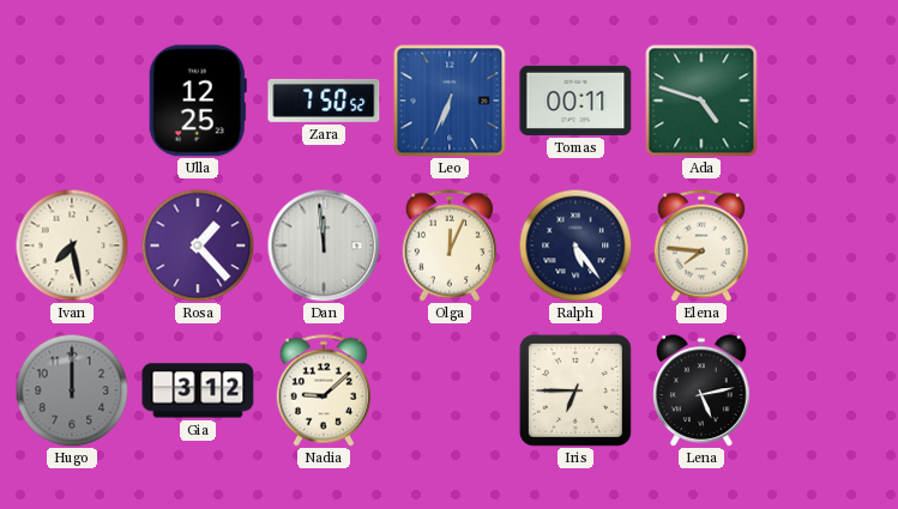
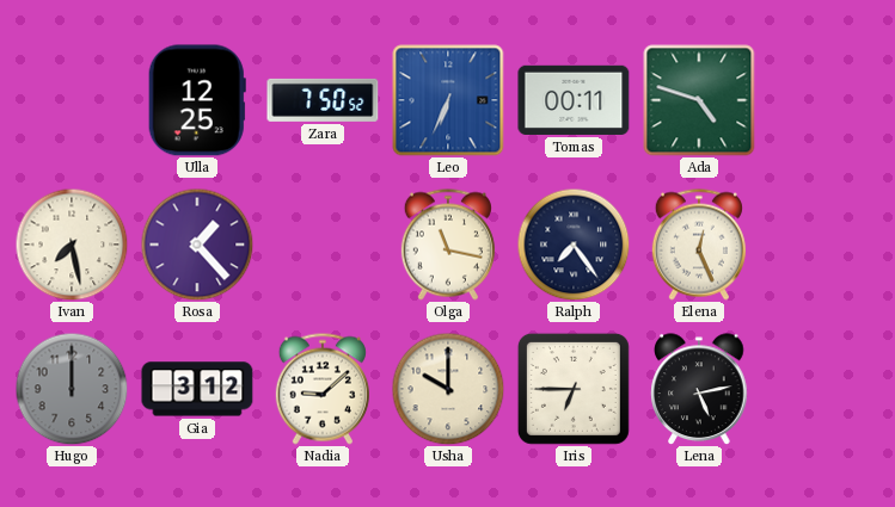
Dan: 11:59 -> none
Olga: 12:04 -> 11:17
Ralph: 5:24 -> 7:24
Elena: 7:46 -> 12:26
Usha: none -> 10:00
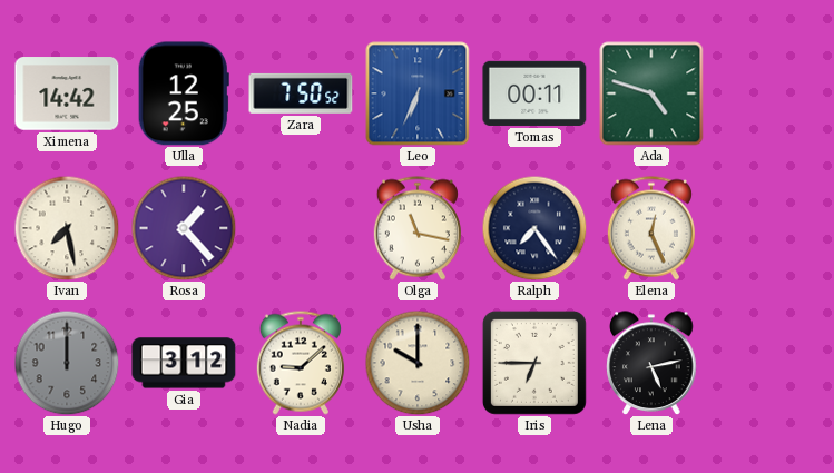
Ximena: none -> 14:42
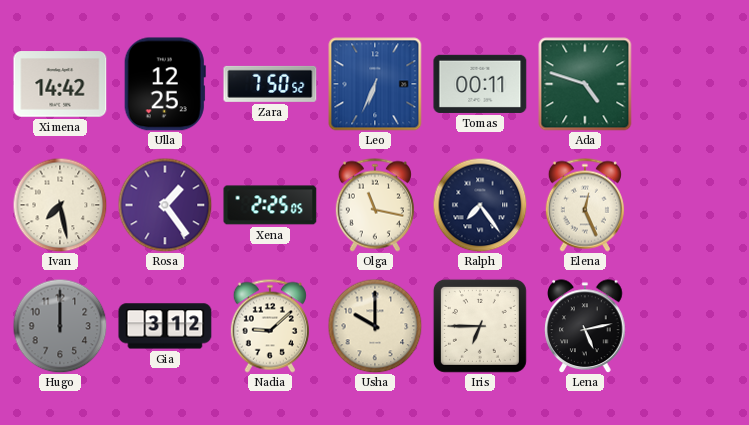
Rosa: 1:23 -> 1:24
Xena: none -> 2:25
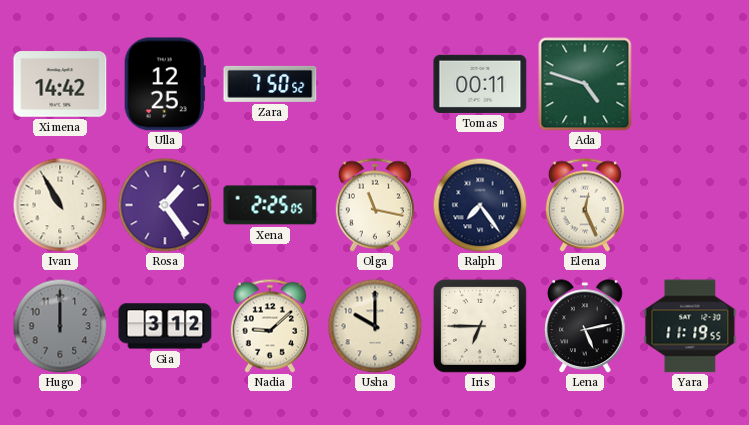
Leo: 6:34 -> none
Ivan: 7:28 -> 10:55
Yara: none -> 11:19
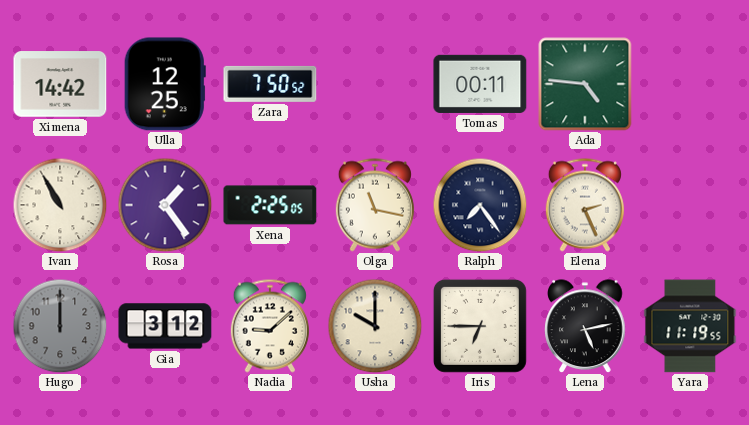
Ada: 4:48 -> 4:46
Elena: 12:26 -> 2:26
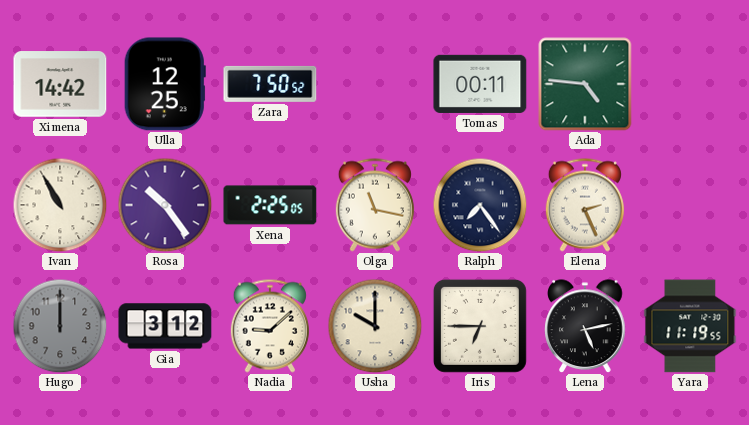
Rosa: 1:24 -> 10:24
